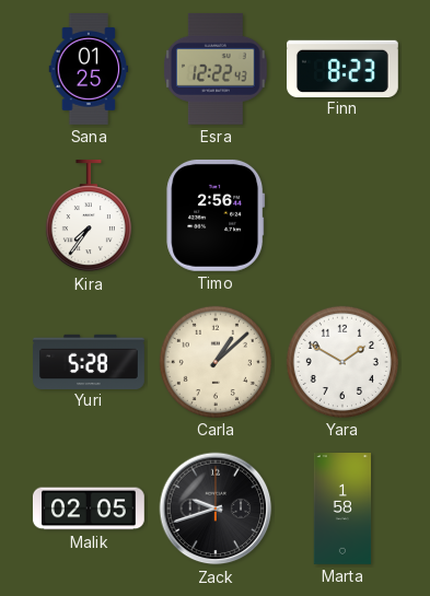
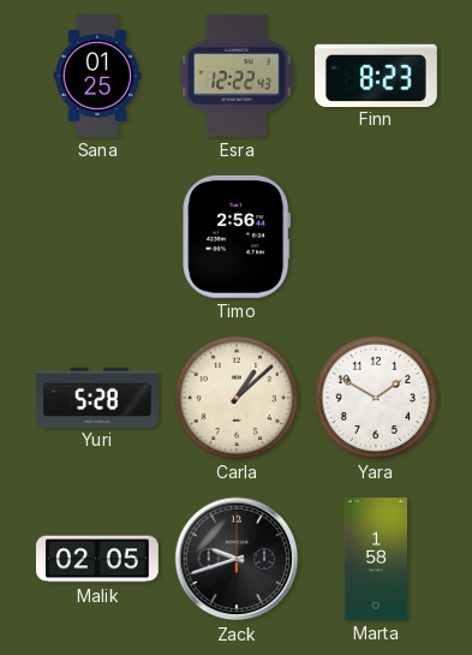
Kira: 7:36 -> none
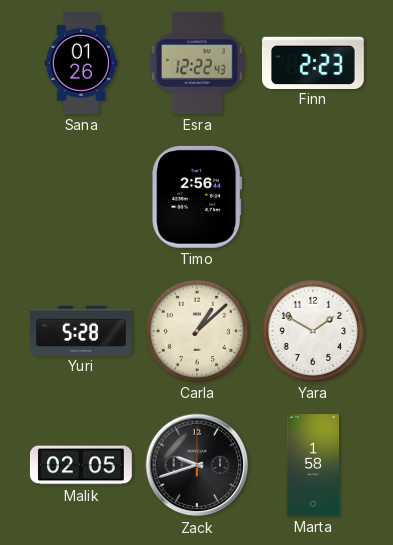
Sana: 01:25 -> 01:26
Finn: 8:23 -> 2:23
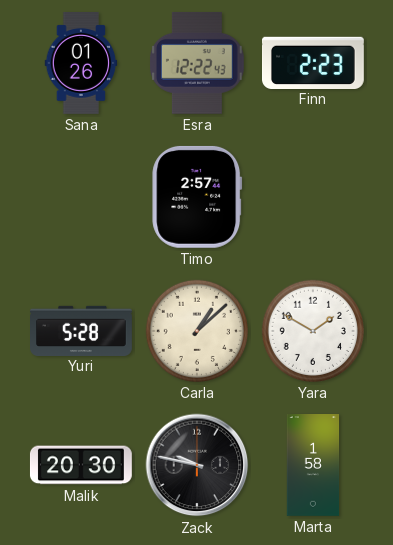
Timo: 2:56 -> 2:57
Malik: 02:05 -> 20:30
Zack: 9:42 -> 9:47
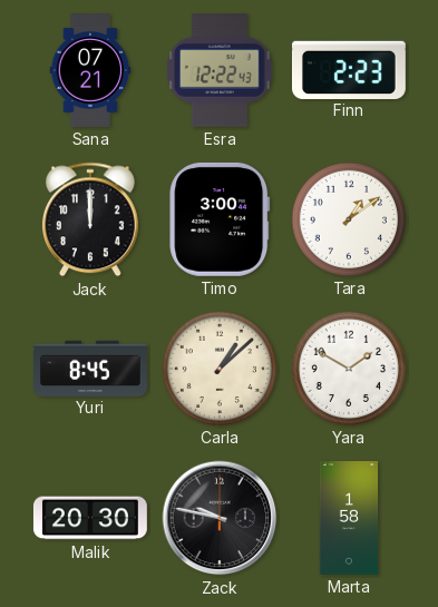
Sana: 01:26 -> 07:21
Jack: none -> 12:00
Timo: 2:57 -> 3:00
Tara: none -> 1:09
Yuri: 5:28 -> 8:45
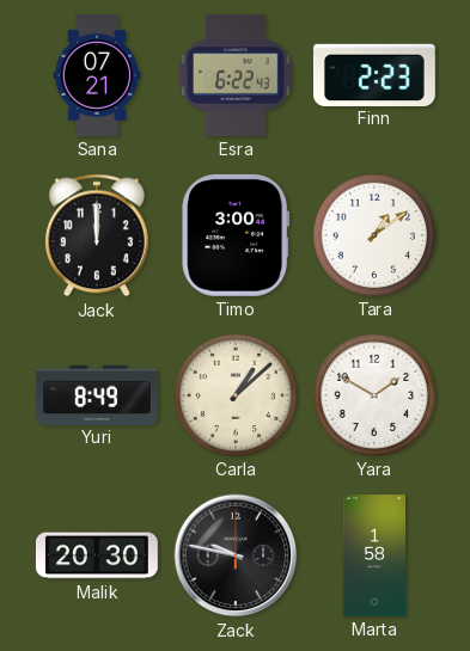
Esra: 12:22 -> 6:22
Yuri: 8:45 -> 8:49
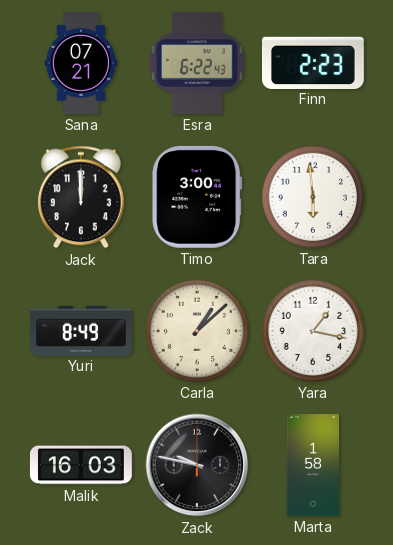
Tara: 1:09 -> 5:59
Yara: 1:50 -> 1:17
Malik: 20:30 -> 16:03
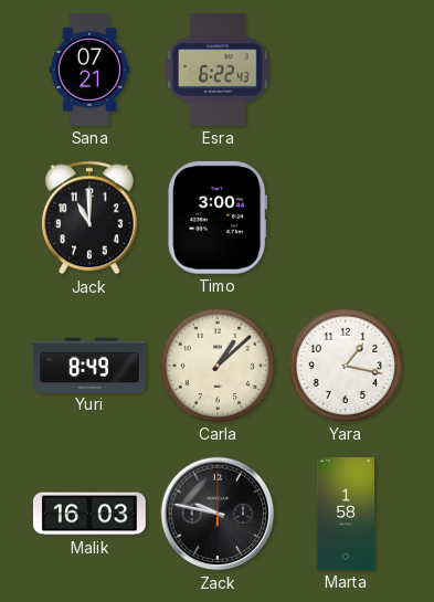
Finn: 2:23 -> none
Jack: 12:00 -> 11:00
Tara: 5:59 -> none
